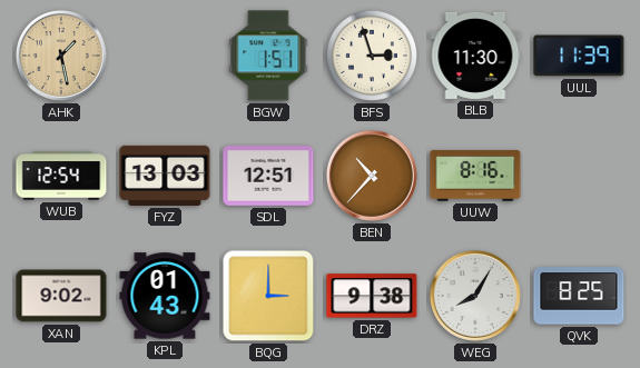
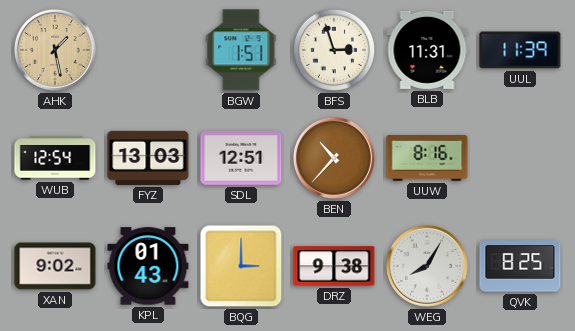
BLB: 11:30 -> 11:31
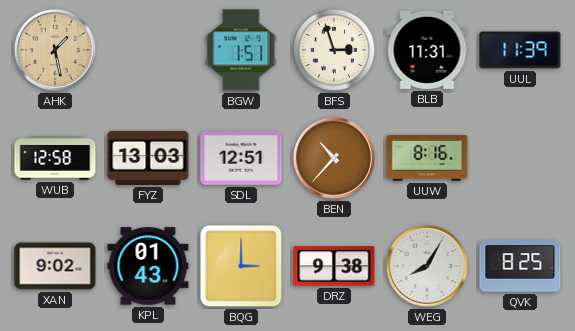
WUB: 12:54 -> 12:58
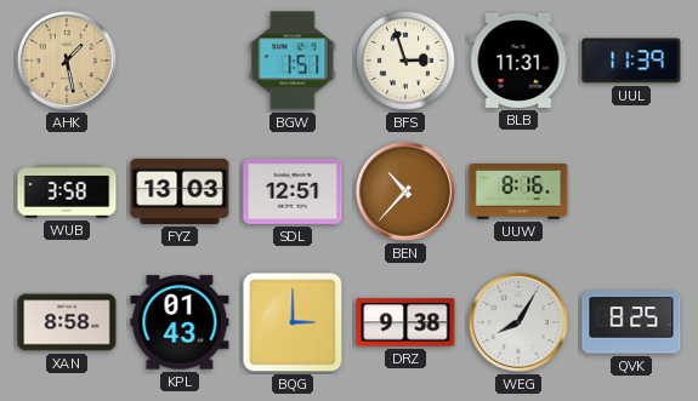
WUB: 12:58 -> 3:58
XAN: 9:02 -> 8:58
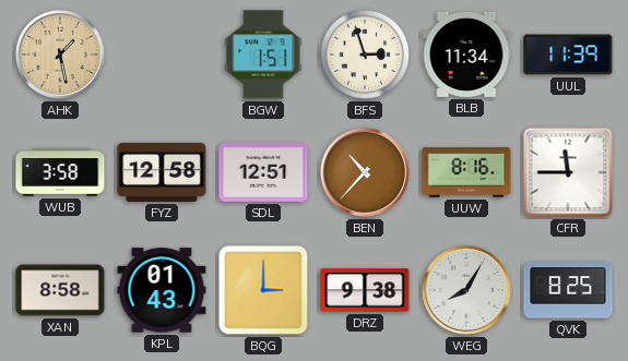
BLB: 11:31 -> 11:34
FYZ: 13:03 -> 12:58
CFR: none -> 11:45
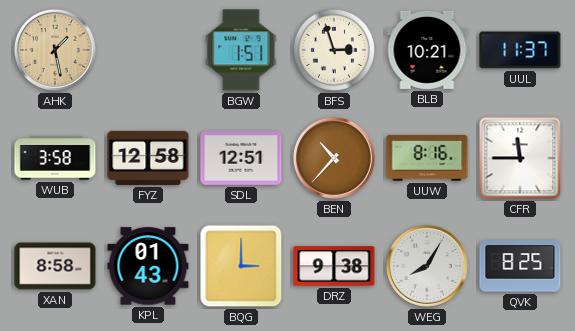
BLB: 11:34 -> 10:21
UUL: 11:39 -> 11:37
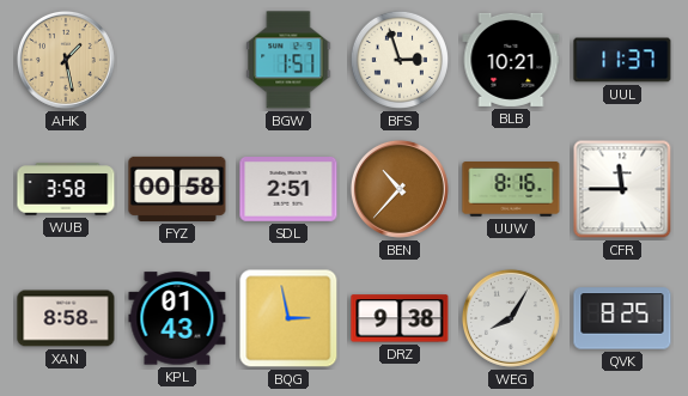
FYZ: 12:58 -> 00:58
SDL: 12:51 -> 2:51
BQG: 3:00 -> 2:58
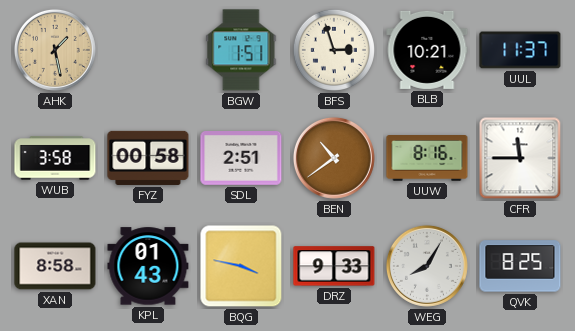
BEN: 10:37 -> 10:39
BQG: 2:58 -> 3:47
DRZ: 9:38 -> 9:33
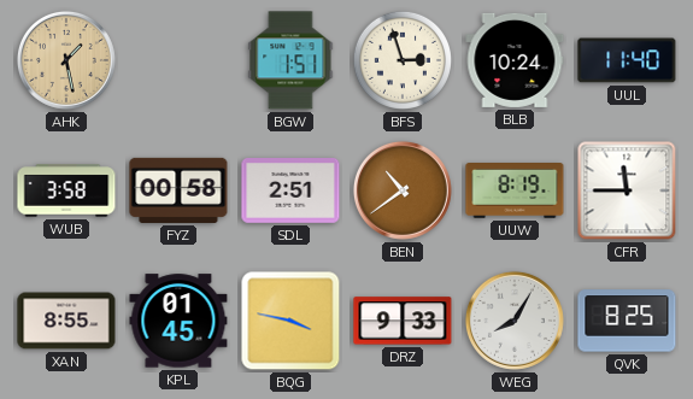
BLB: 10:21 -> 10:24
UUL: 11:37 -> 11:40
UUW: 8:16 -> 8:19
XAN: 8:58 -> 8:55
KPL: 01:43 -> 01:45
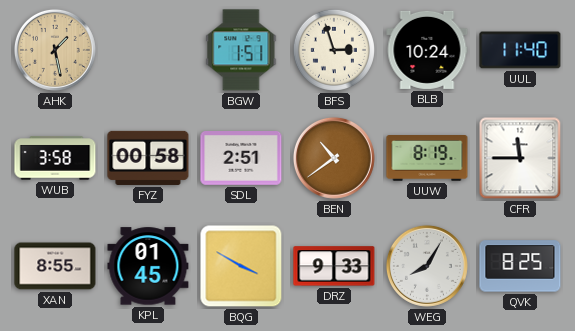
BQG: 3:47 -> 3:50
